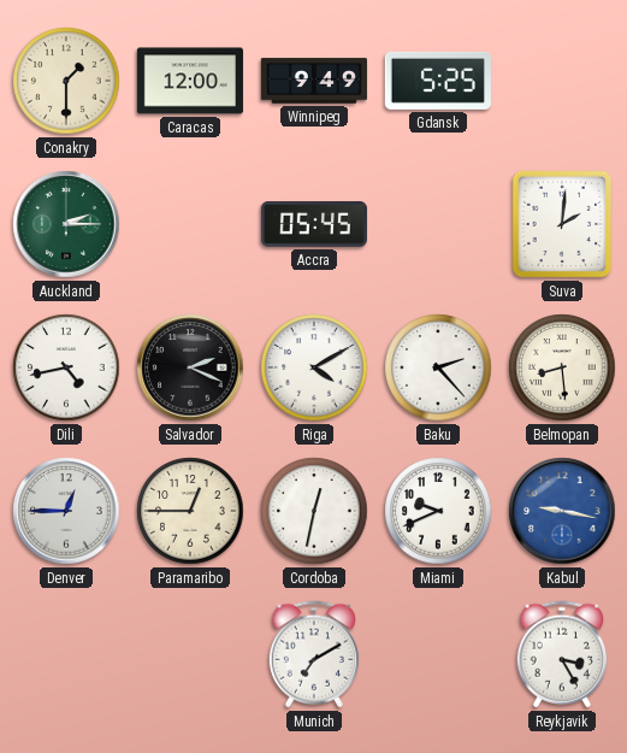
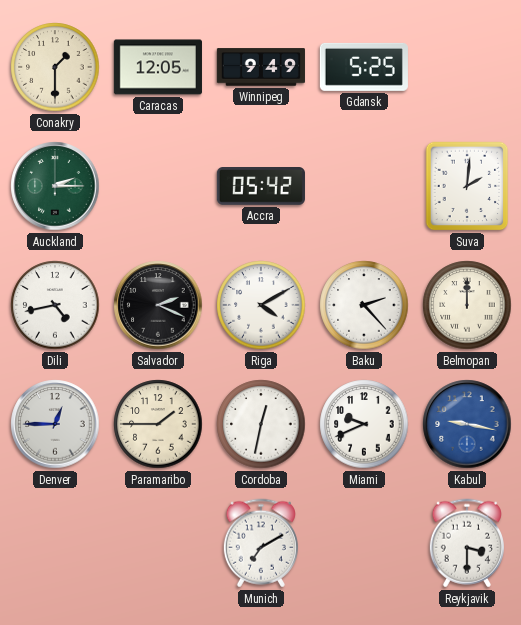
Caracas: 12:00 -> 12:05
Accra: 05:45 -> 05:42
Belmopan: 8:29 -> 12:00
Paramaribo: 12:45 -> 1:45
Reykjavik: 3:25 -> 3:30
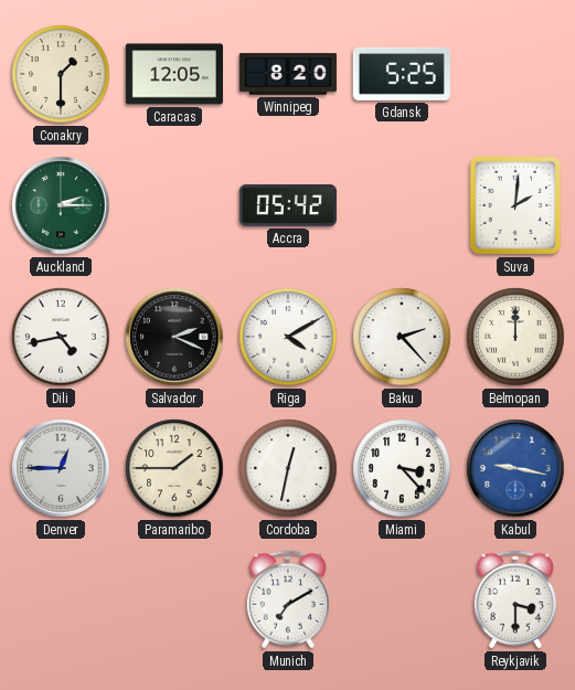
Winnipeg: 9:49 -> 8:20
Miami: 9:41 -> 3:23
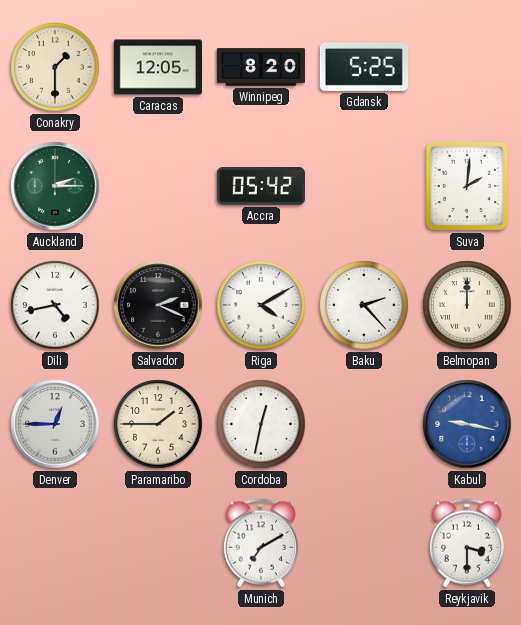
Miami: 3:23 -> none
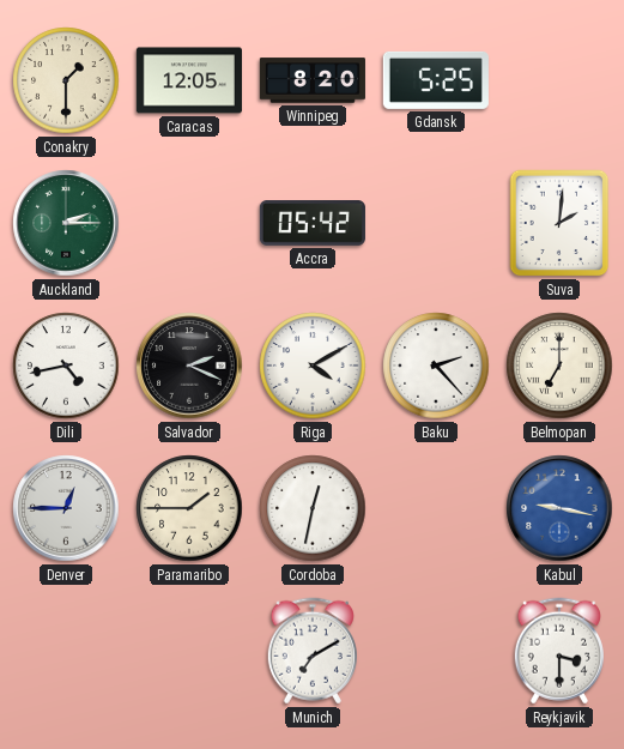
Belmopan: 12:00 -> 7:00
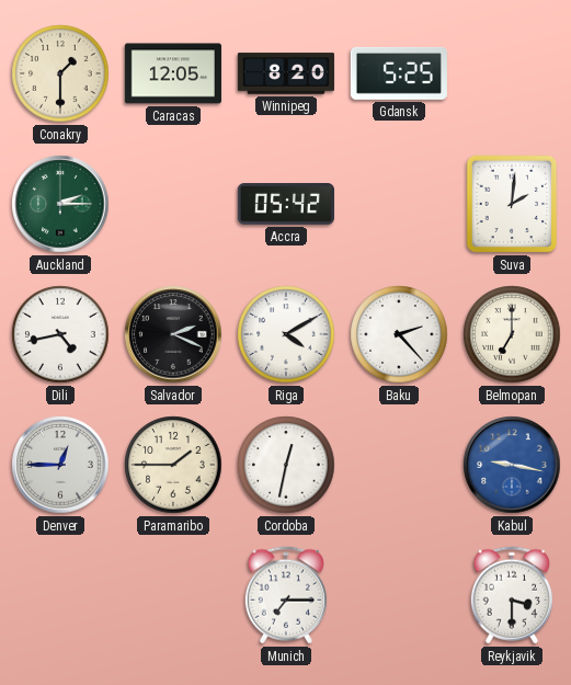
Munich: 7:10 -> 7:15
